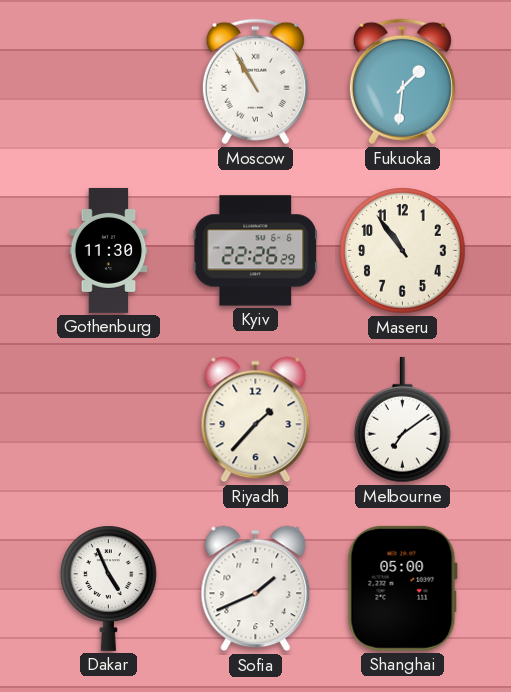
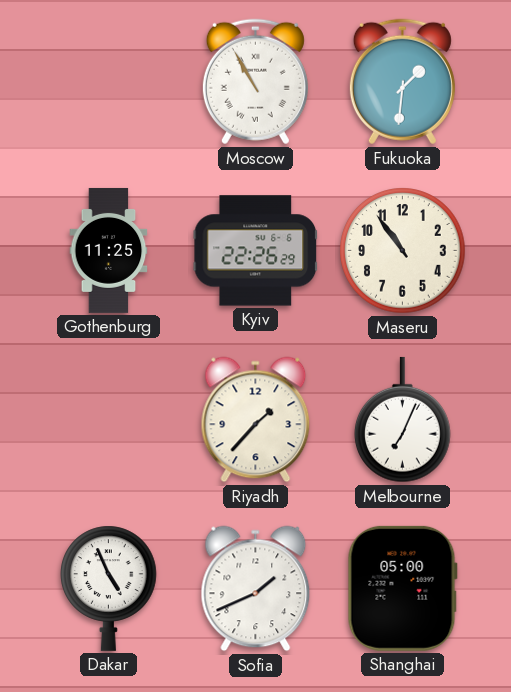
Gothenburg: 11:30 -> 11:25
Melbourne: 7:09 -> 7:04
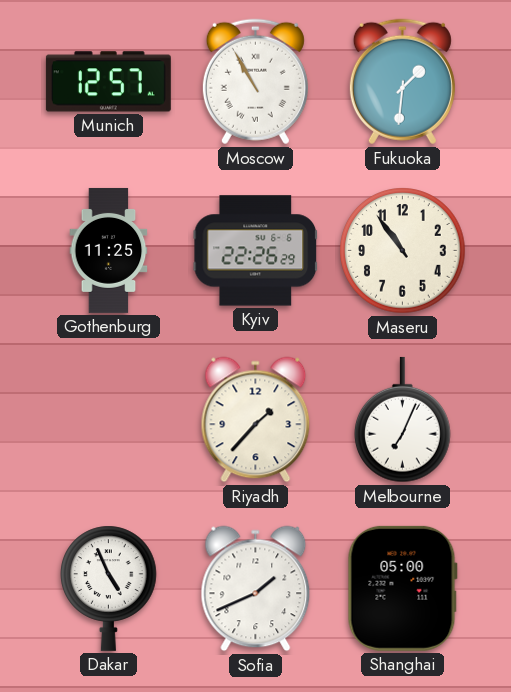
Munich: none -> 12:57
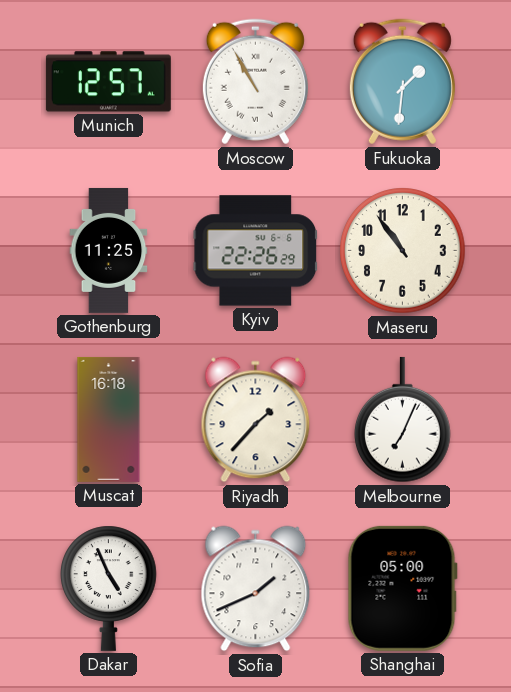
Muscat: none -> 16:18
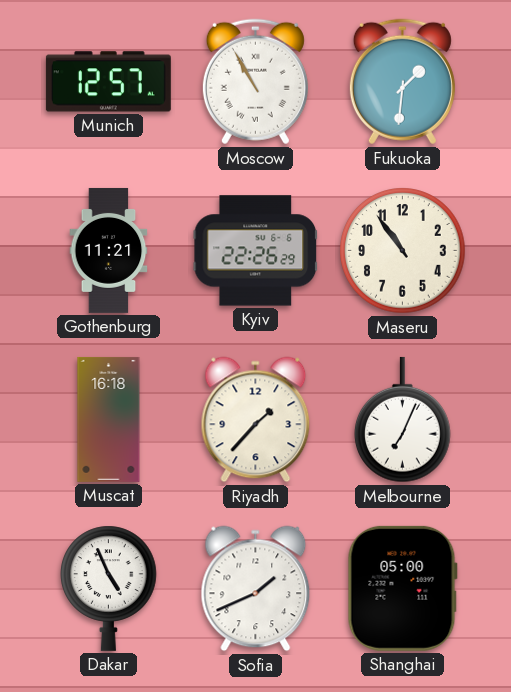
Gothenburg: 11:25 -> 11:21
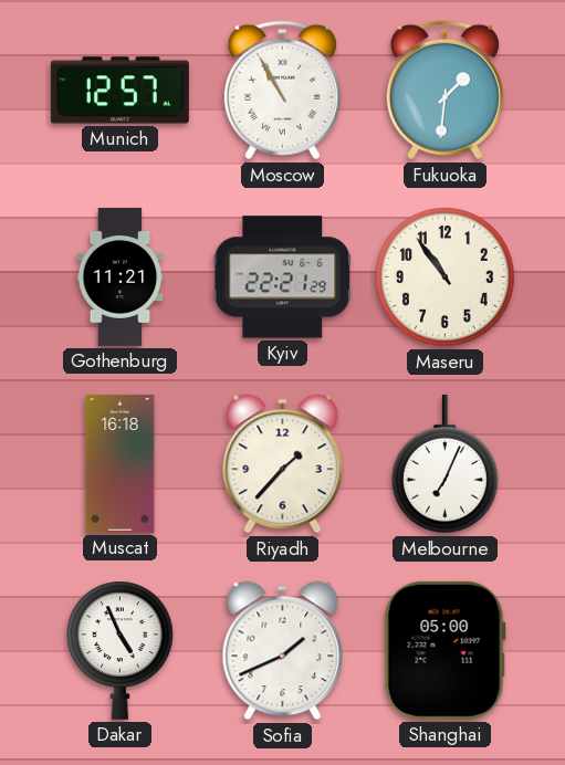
Kyiv: 22:26 -> 22:21
